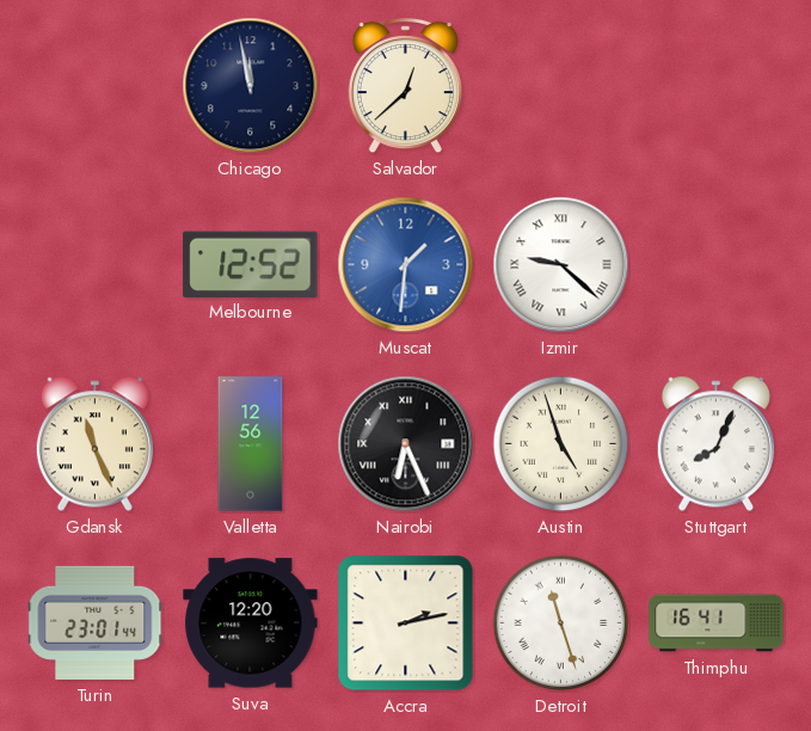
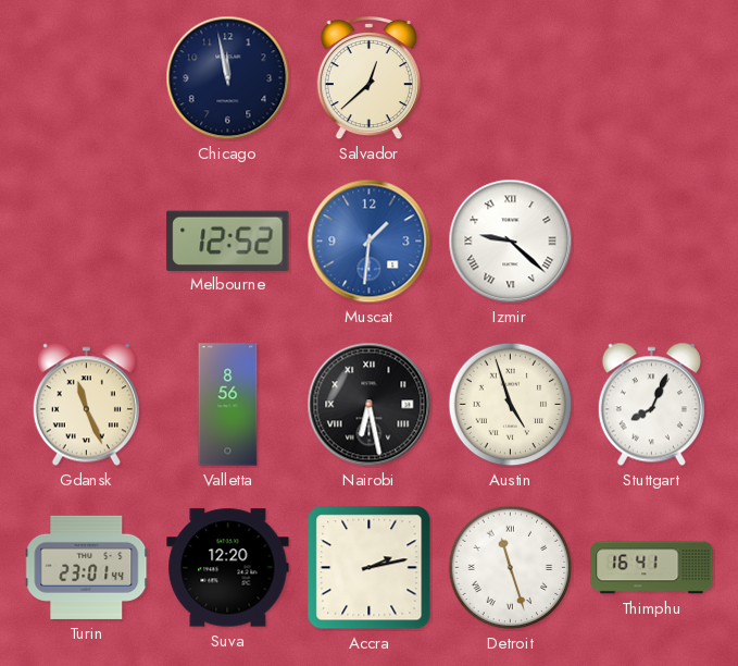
Valletta: 12:56 -> 8:56
Nairobi: 6:26 -> 6:28
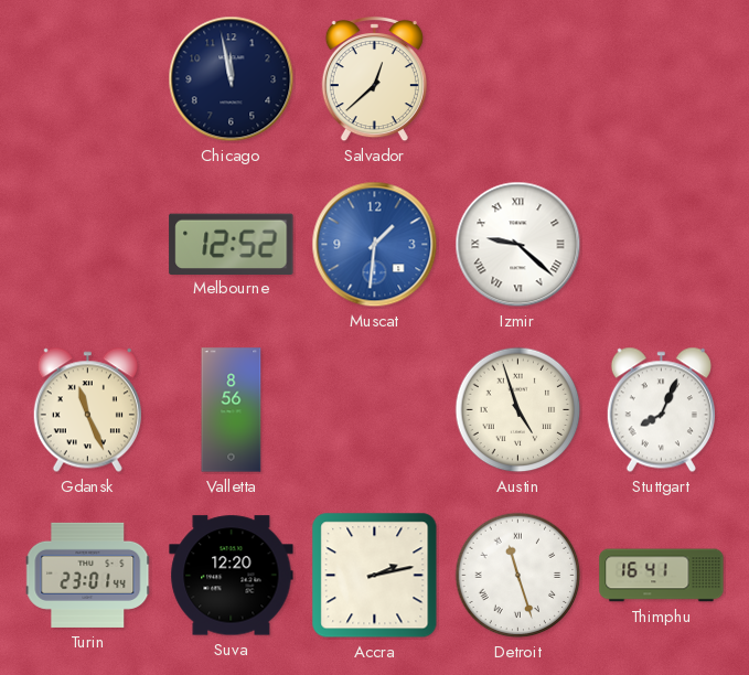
Nairobi: 6:28 -> none
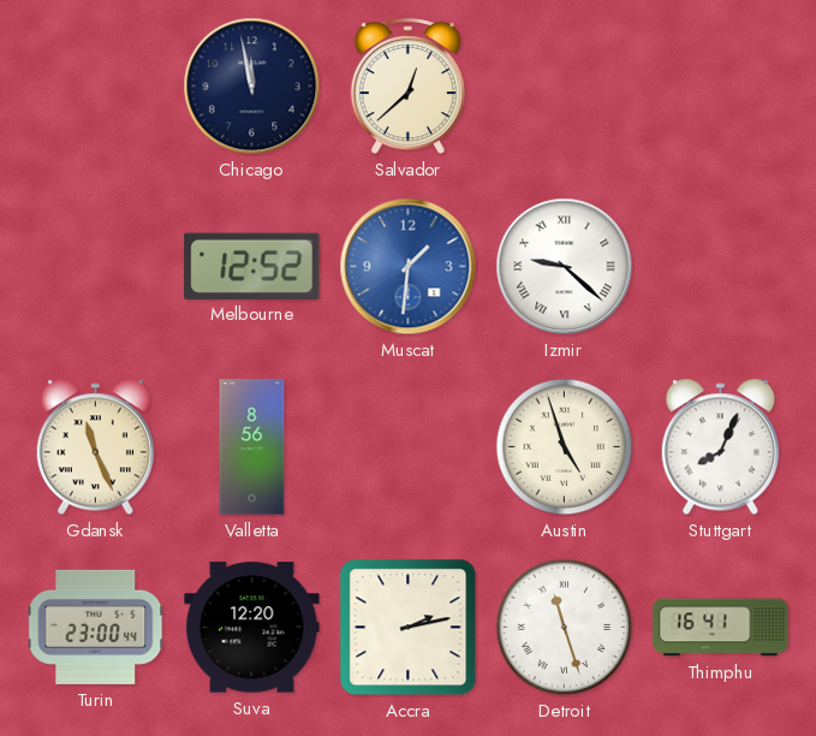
Turin: 23:01 -> 23:00
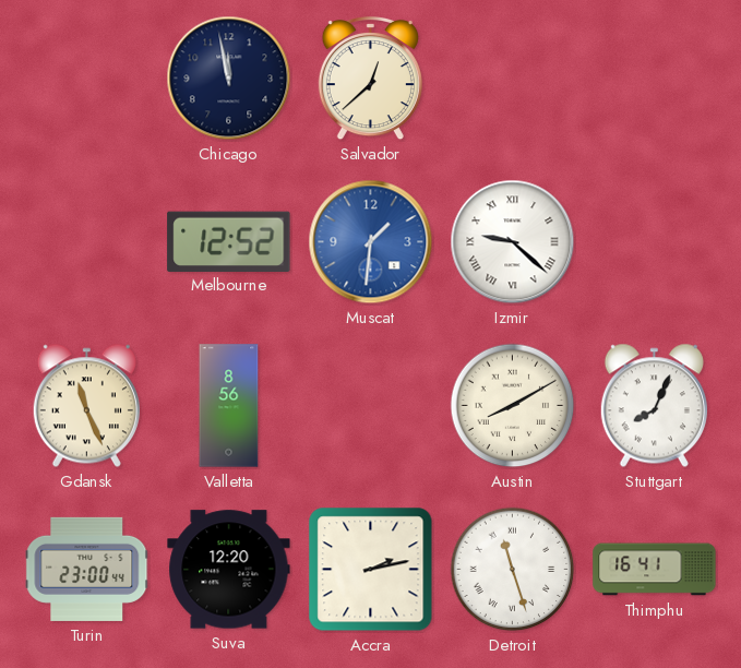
Austin: 4:57 -> 8:10
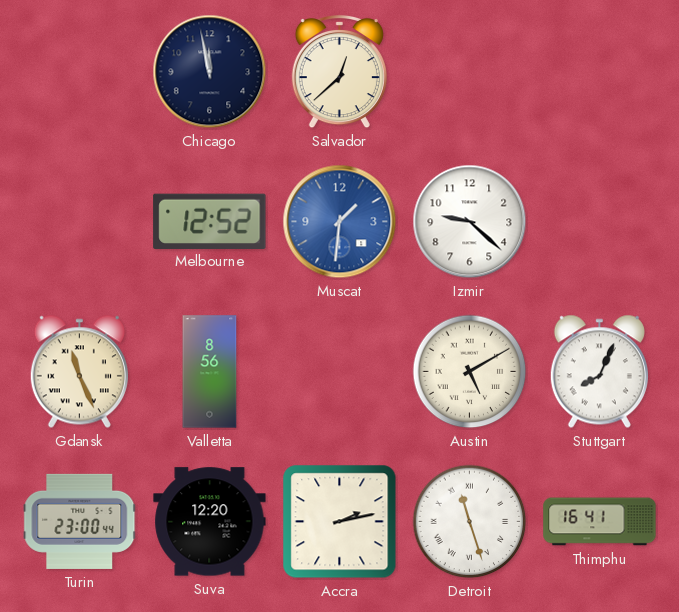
Izmir numerals: Roman -> Arabic
Austin: 8:10 -> 5:10
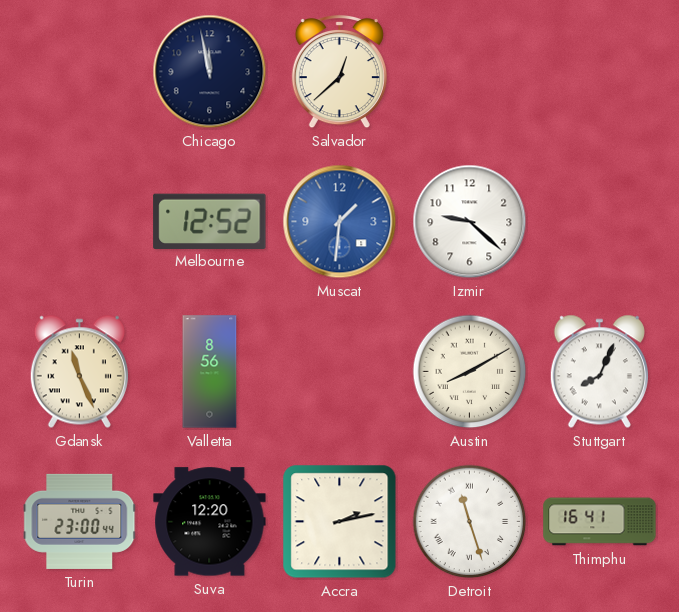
Austin: 5:10 -> 8:10
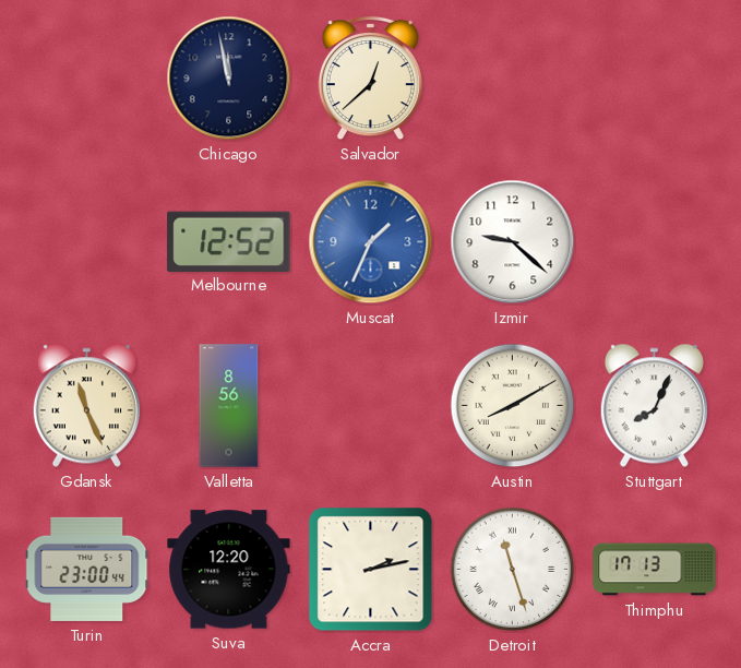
Muscat: 1:31 -> 1:34
Thimphu: 16:41 -> 17:13
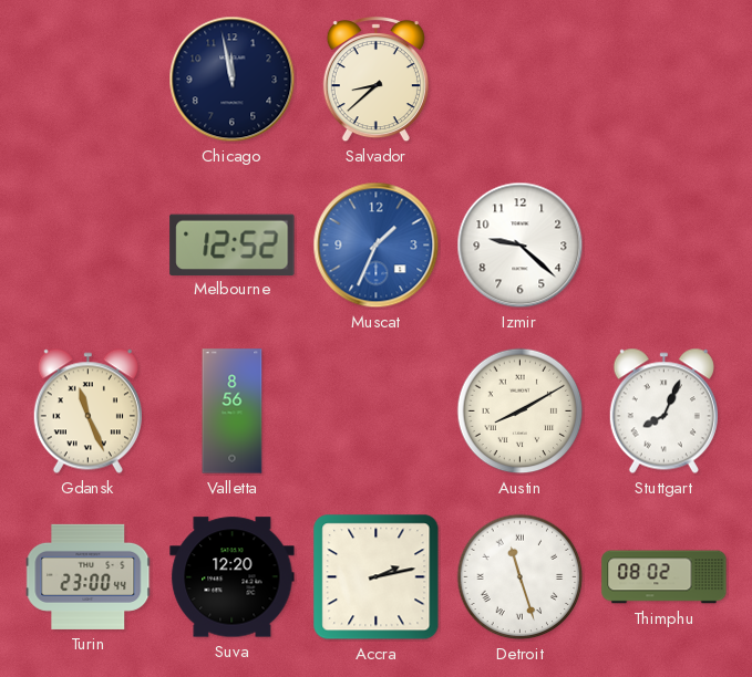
Salvador: 12:38 -> 8:38
Thimphu: 17:13 -> 08:02
